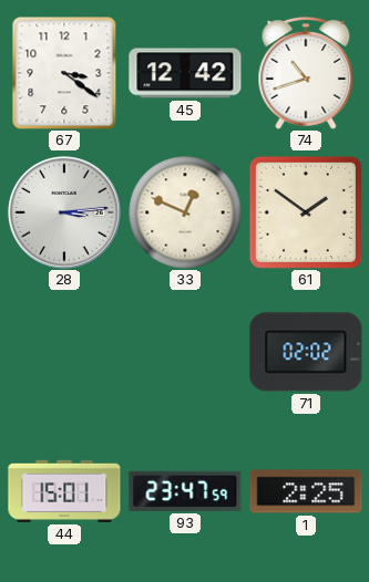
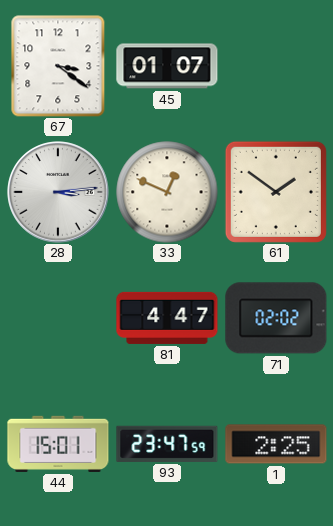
45: 12:42 -> 01:07
74: 10:42 -> none
81: none -> 4:47
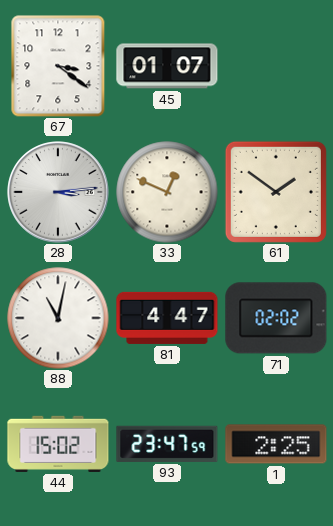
88: none -> 11:02
44: 15:01 -> 15:02
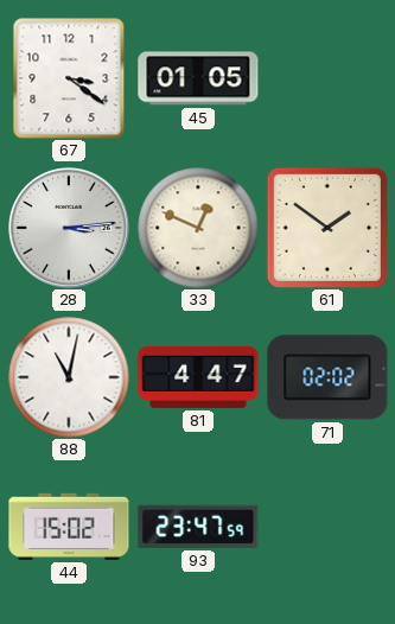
45: 01:07 -> 01:05
1: 2:25 -> none
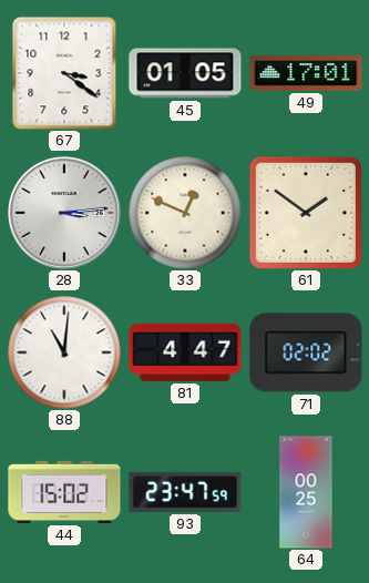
49: none -> 17:01
88: 11:02 -> 11:01
64: none -> 00:25
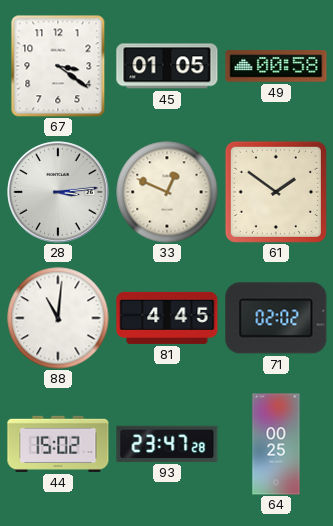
49: 17:01 -> 00:58
81: 4:47 -> 4:45
93: 23:47:59 -> 23:47:28
